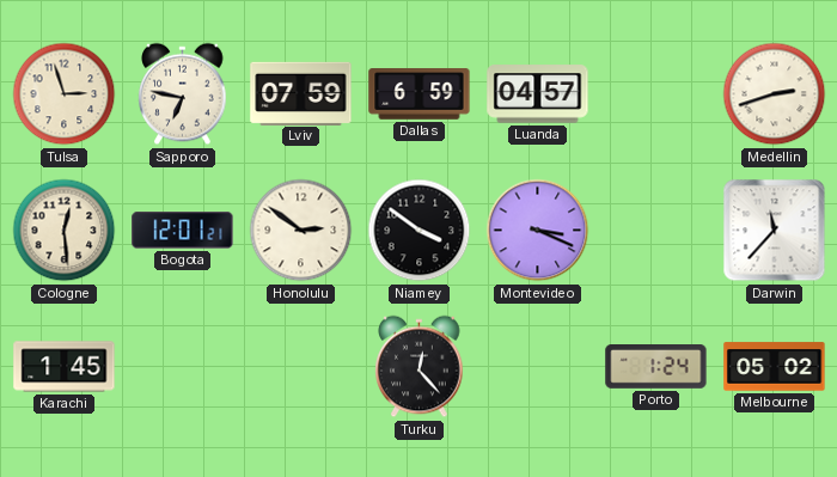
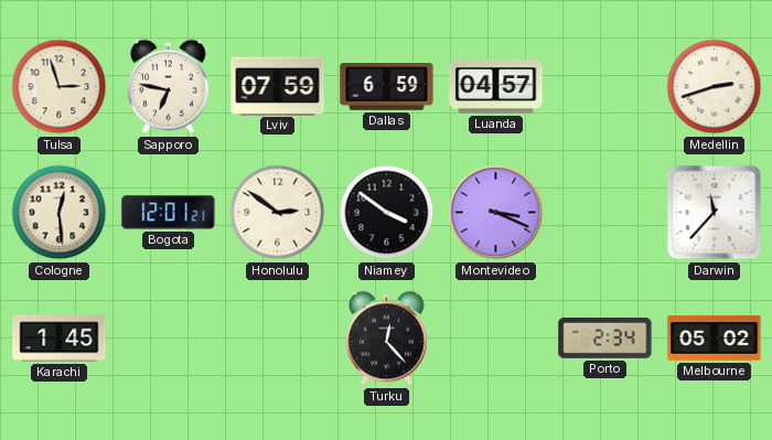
Porto: 1:24 -> 2:34
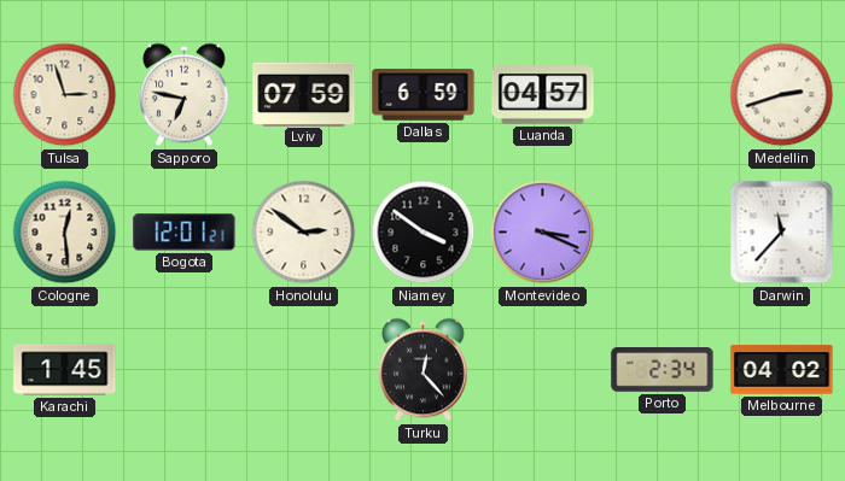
Melbourne: 05:02 -> 04:02
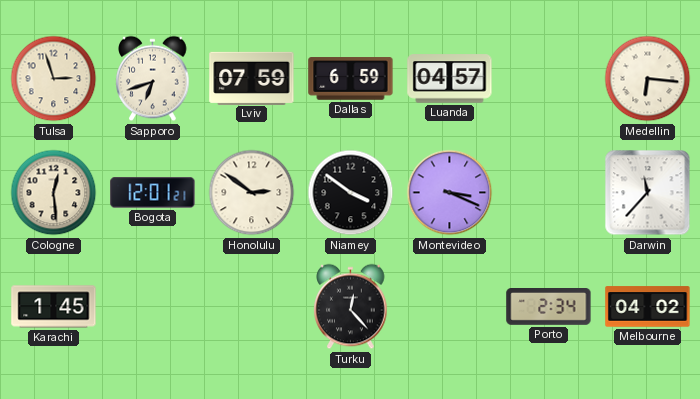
Sapporo: 6:47 -> 6:42
Medellin: 2:42 -> 6:16
